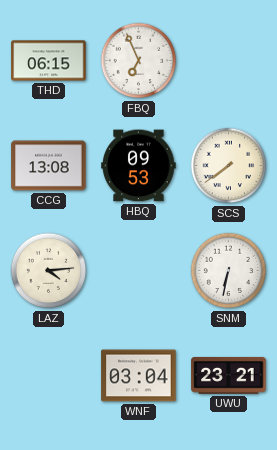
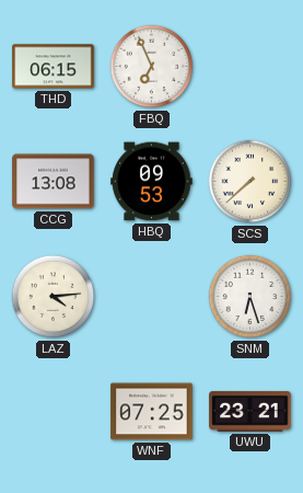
SCS: 7:39 -> 7:38
SNM: 6:32 -> 6:27
WNF: 03:04 -> 07:25
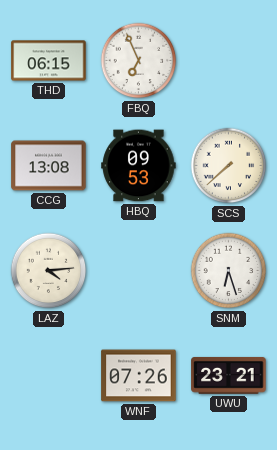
WNF: 07:25 -> 07:26
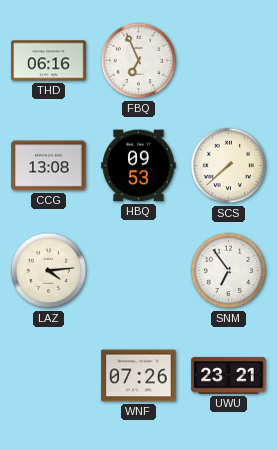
THD: 06:15 -> 06:16
SNM: 6:27 -> 6:54
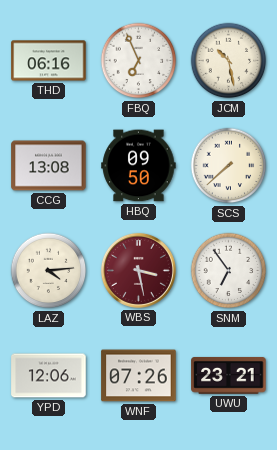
JCM: none -> 10:28
HBQ: 09:53 -> 09:50
WBS: none -> 3:28
YPD: none -> 12:06
